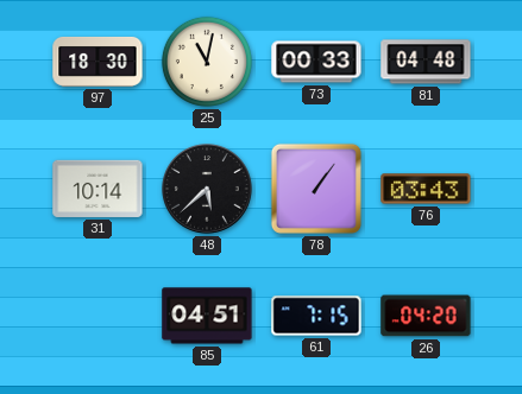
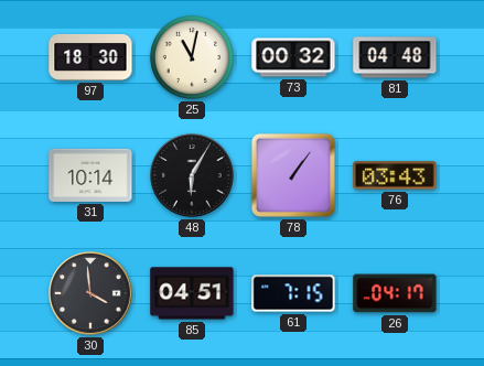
73: 00:33 -> 00:32
48: 5:38 -> 6:05
30: none -> 3:59
26: 04:20 -> 04:17
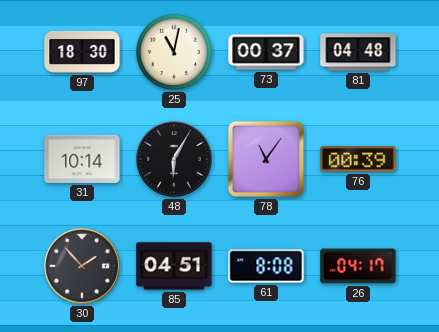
73: 00:32 -> 00:37
78: 1:06 -> 11:06
76: 03:43 -> 00:39
30: 3:59 -> 1:53
61: 7:15 -> 8:08
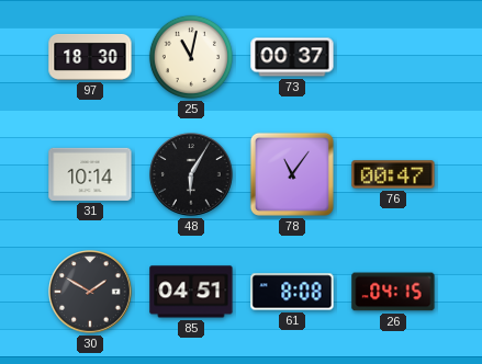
81: 04:48 -> none
76: 00:39 -> 00:47
30: 1:53 -> 1:50
26: 04:17 -> 04:15
